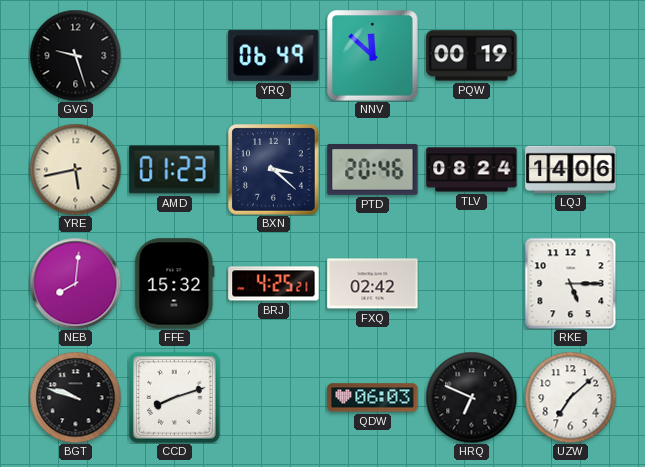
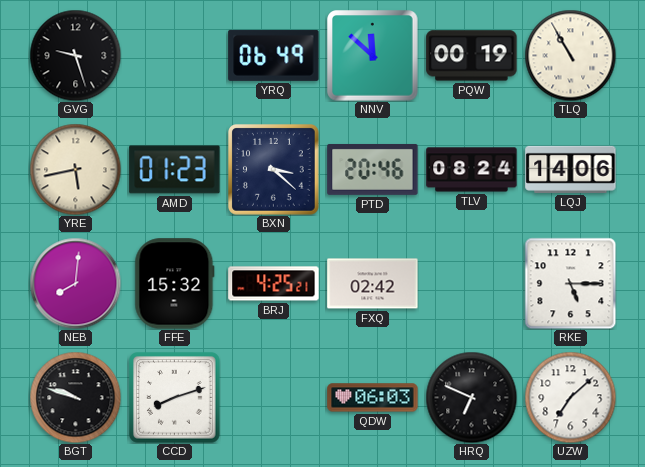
TLQ: none -> 10:55
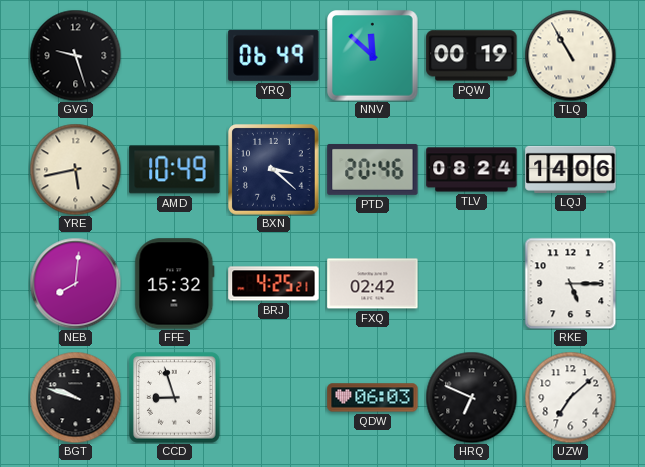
AMD: 01:23 -> 10:49
CCD: 8:12 -> 8:57
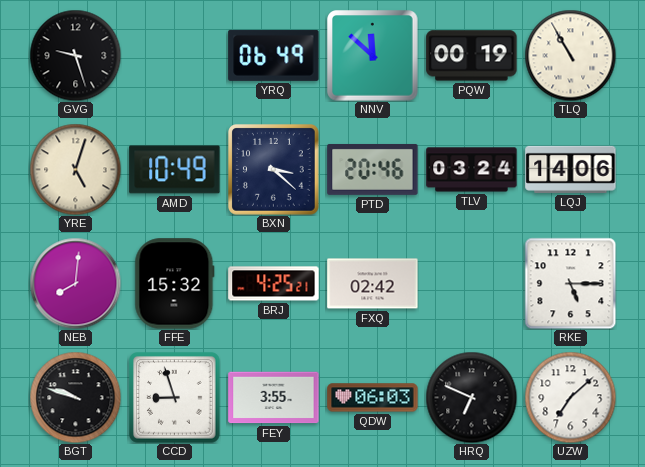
YRE: 5:43 -> 5:03
TLV: 08:24 -> 03:24
FEY: none -> 3:55
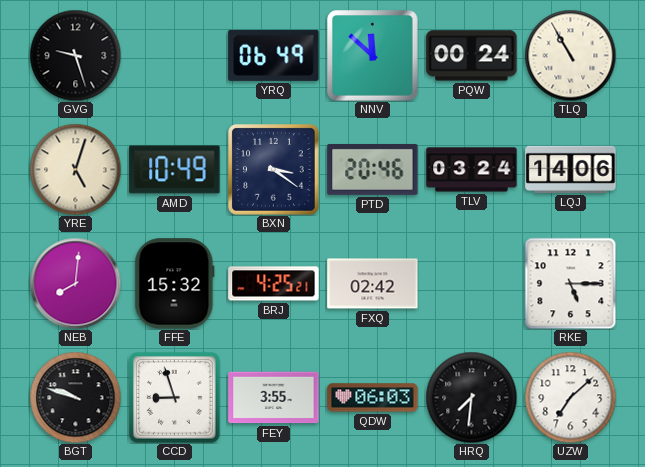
PQW: 00:19 -> 00:24
BXN: 3:22 -> 3:21
HRQ: 6:49 -> 7:31
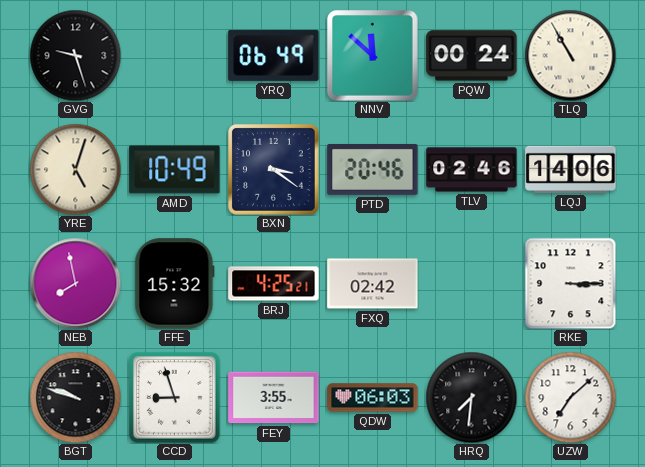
TLV: 03:24 -> 02:46
NEB: 8:01 -> 7:58
RKE: 5:15 -> 3:15
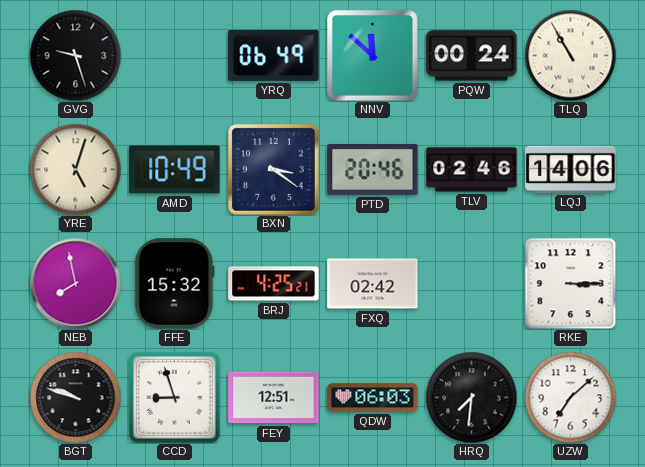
FEY: 3:55 -> 12:51
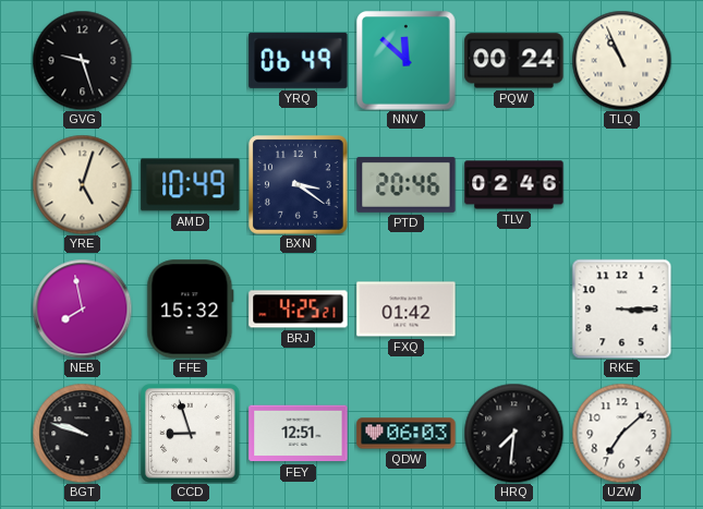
TLQ: 10:55 -> 10:56
LQJ: 14:06 -> none
FXQ: 02:42 -> 01:42
